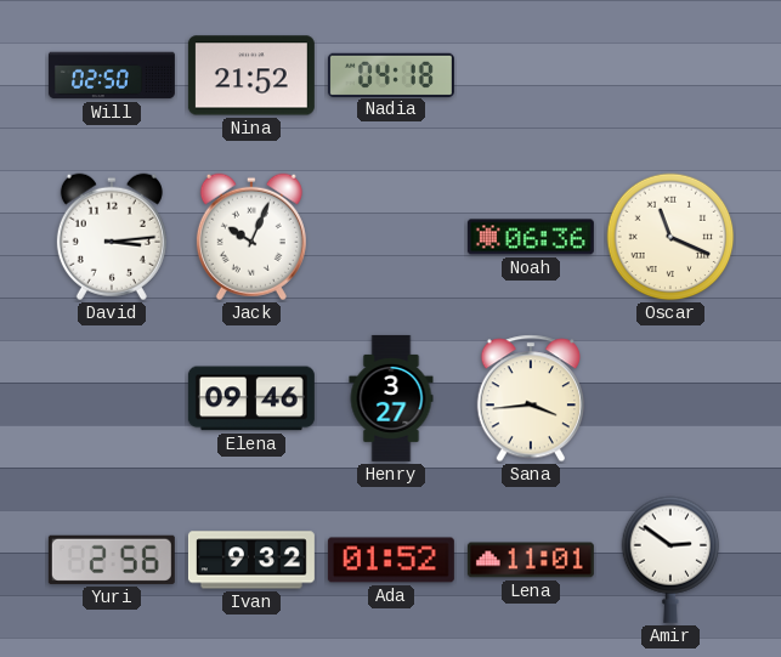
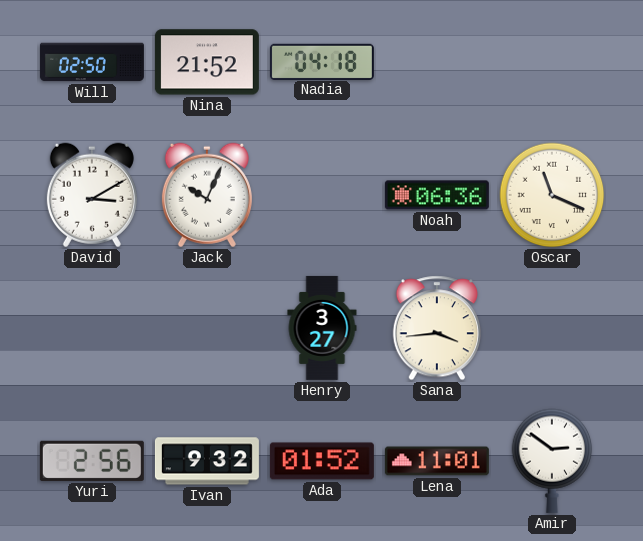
David: 3:14 -> 3:10
Elena: 09:46 -> none
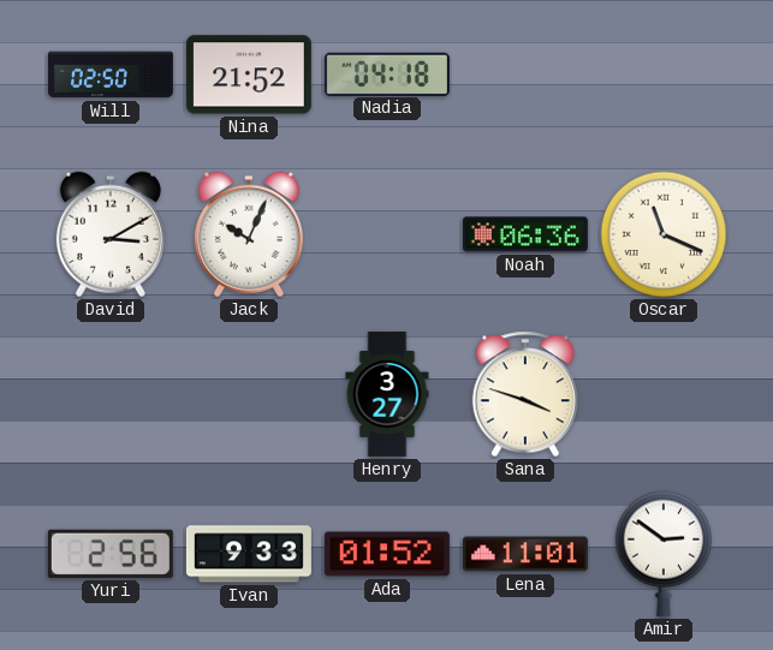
Sana: 3:44 -> 3:48
Ivan: 9:32 -> 9:33
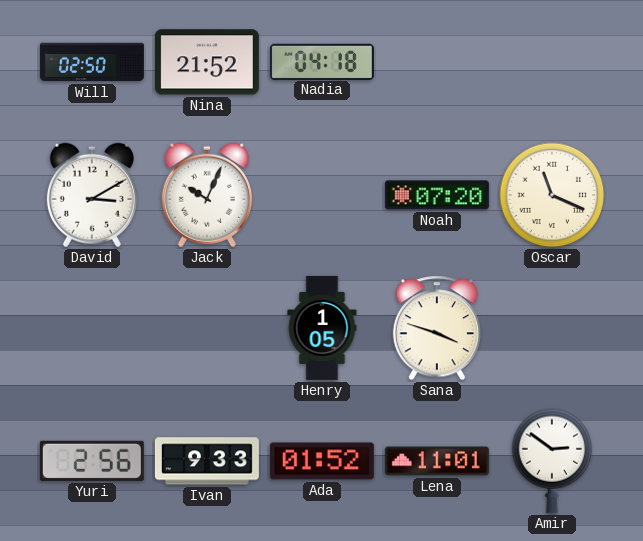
Noah: 06:36 -> 07:20
Henry: 3:27 -> 1:05
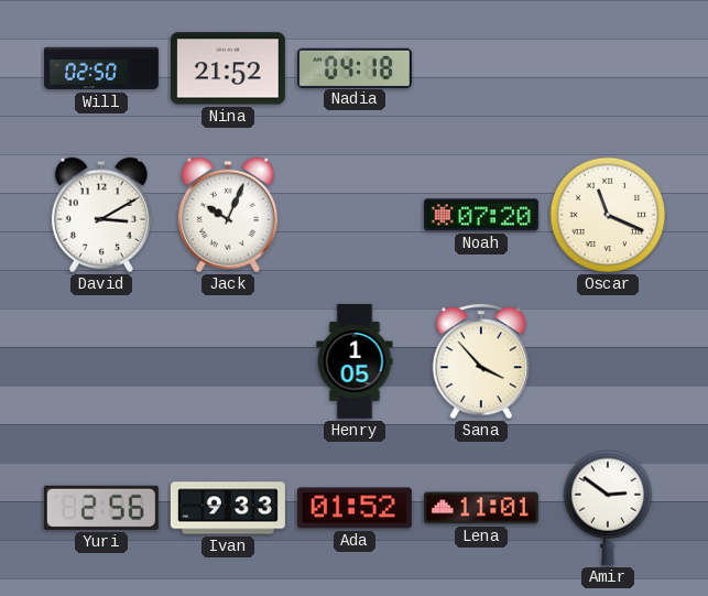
Sana: 3:48 -> 3:53
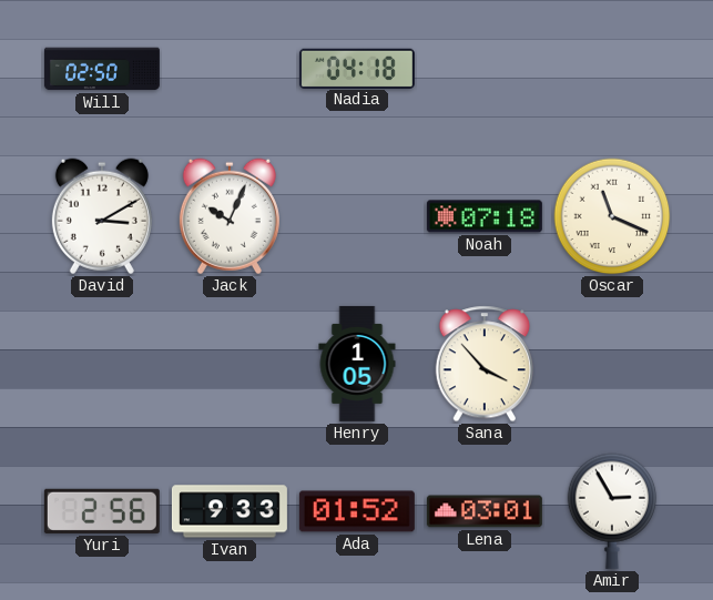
Nina: 21:52 -> none
Noah: 07:20 -> 07:18
Lena: 11:01 -> 03:01
Amir: 2:51 -> 2:55
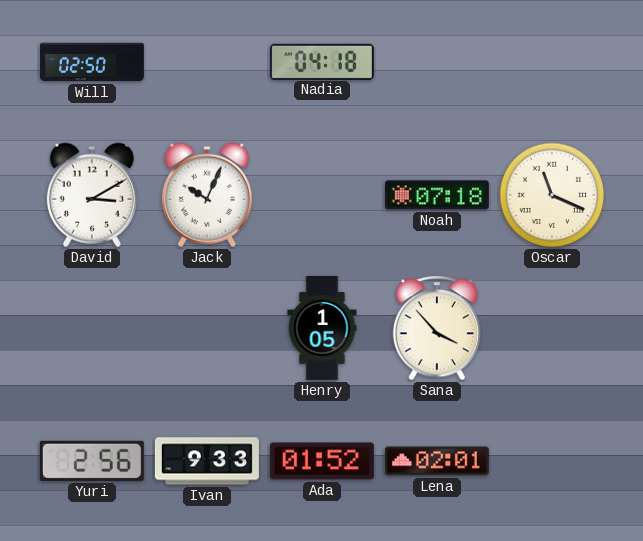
Lena: 03:01 -> 02:01
Amir: 2:55 -> none
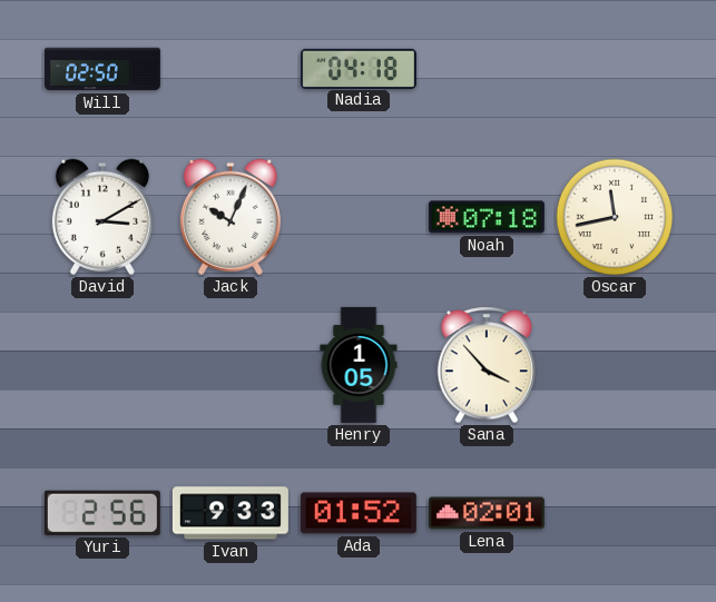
Oscar: 11:19 -> 11:43
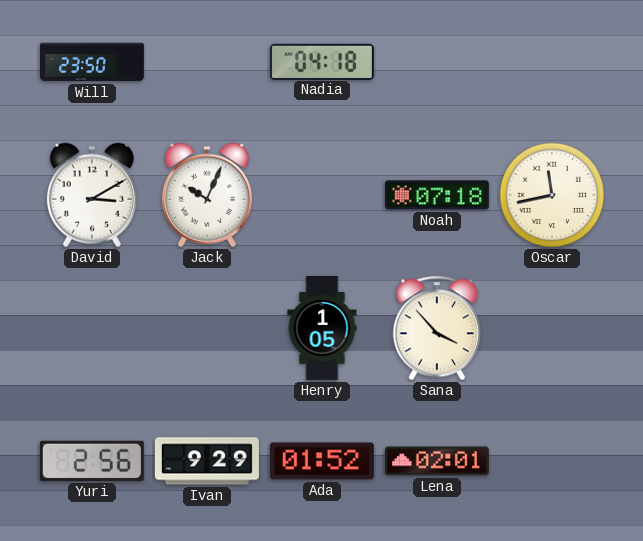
Will: 02:50 -> 23:50
Ivan: 9:33 -> 9:29
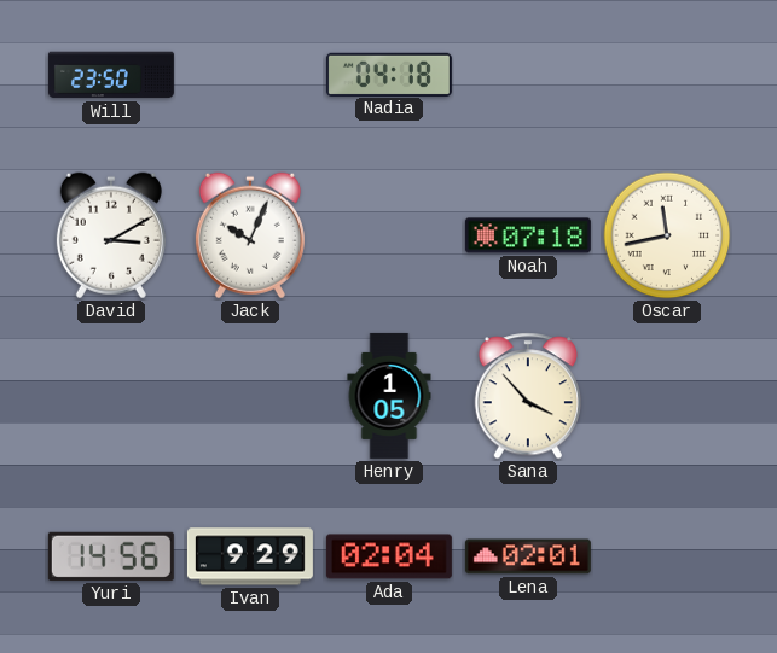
Yuri: 2:56 -> 14:56
Ada: 01:52 -> 02:04
